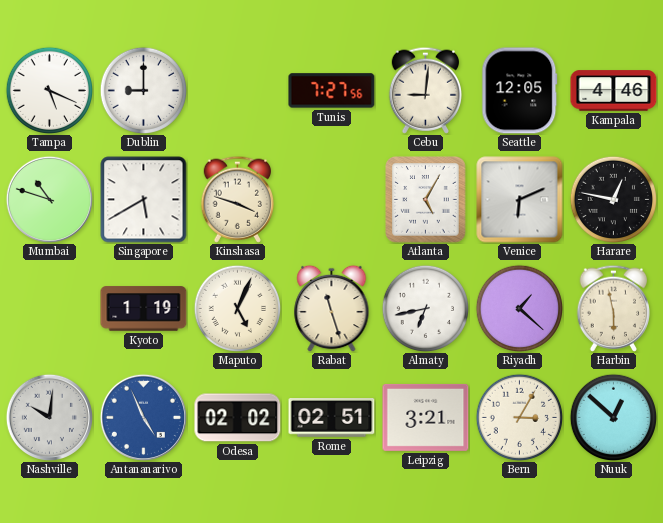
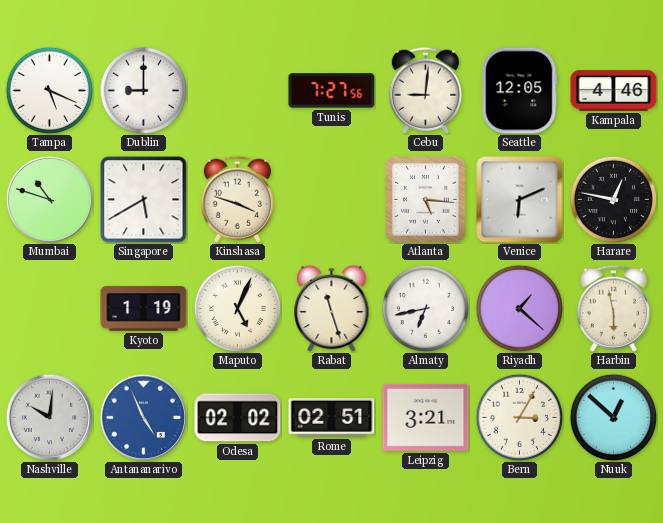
Atlanta: 5:05 -> 5:16
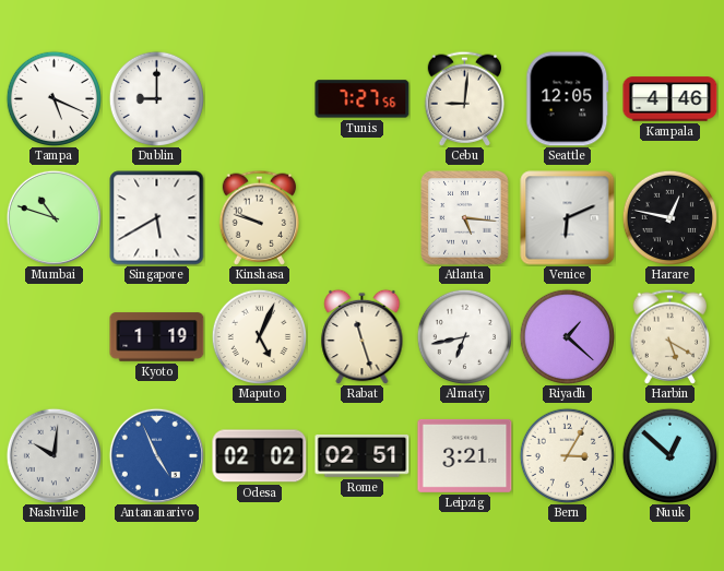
Kinshasa: 3:48 -> 9:48
Harbin: 5:58 -> 5:20
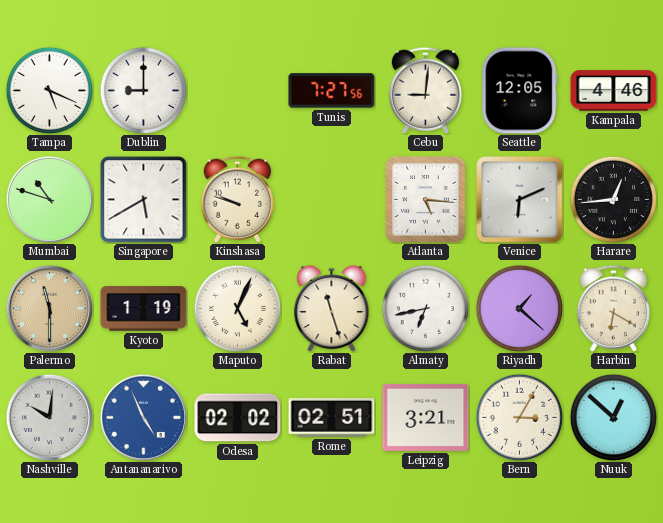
Harare: 12:47 -> 12:44
Palermo: none -> 11:30
Harbin: 5:20 -> 6:20
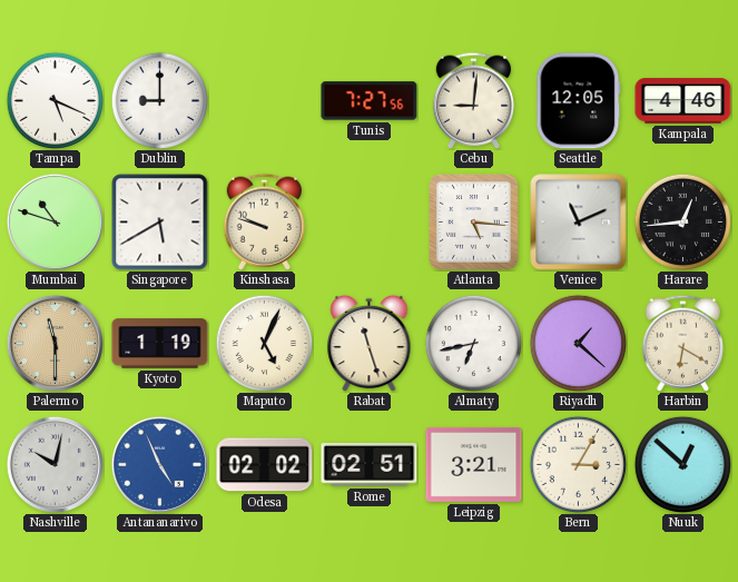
Venice: 6:11 -> 11:11
Nashville: 10:01 -> 10:02
